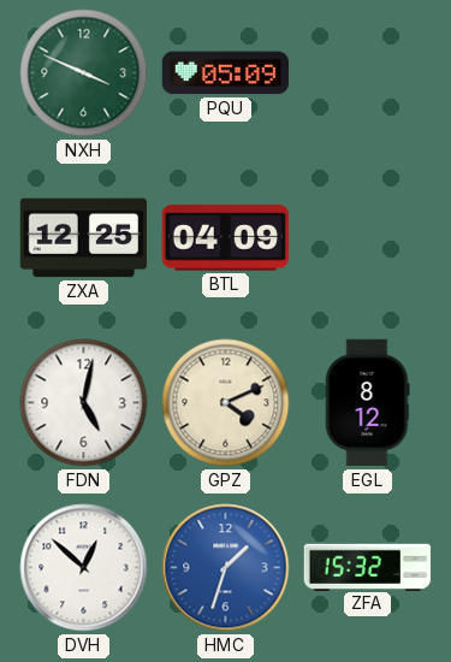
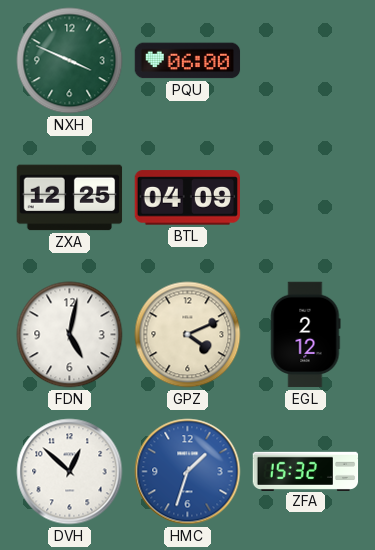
PQU: 05:09 -> 06:00
EGL: 8:12 -> 2:12
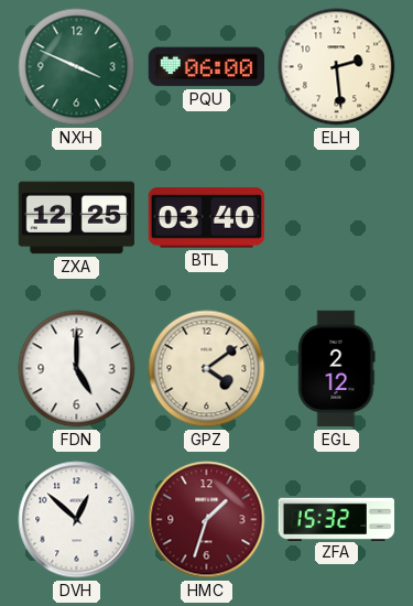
ELH: none -> 2:29
BTL: 04:09 -> 03:40
FDN: 5:02 -> 5:00
GPZ: 4:11 -> 4:09
HMC dial: blue -> burgundy
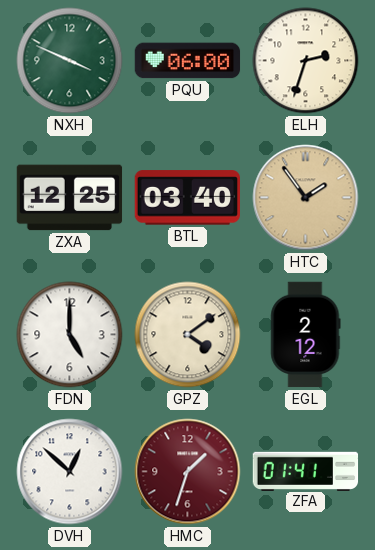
ELH: 2:29 -> 2:33
HTC: none -> 1:54
ZFA: 15:32 -> 01:41
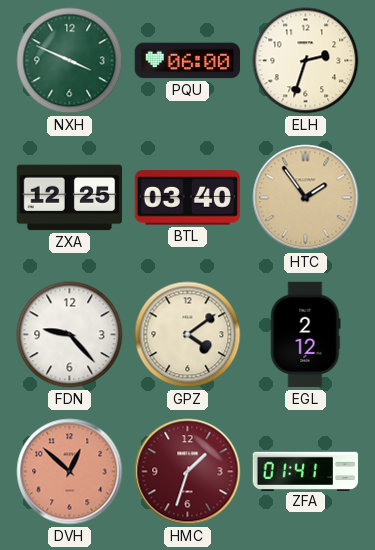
FDN: 5:00 -> 9:23
DVH dial: white -> salmon
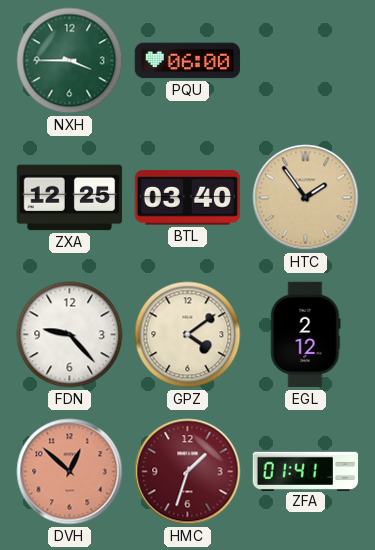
NXH: 3:49 -> 3:45
ELH: 2:33 -> none
